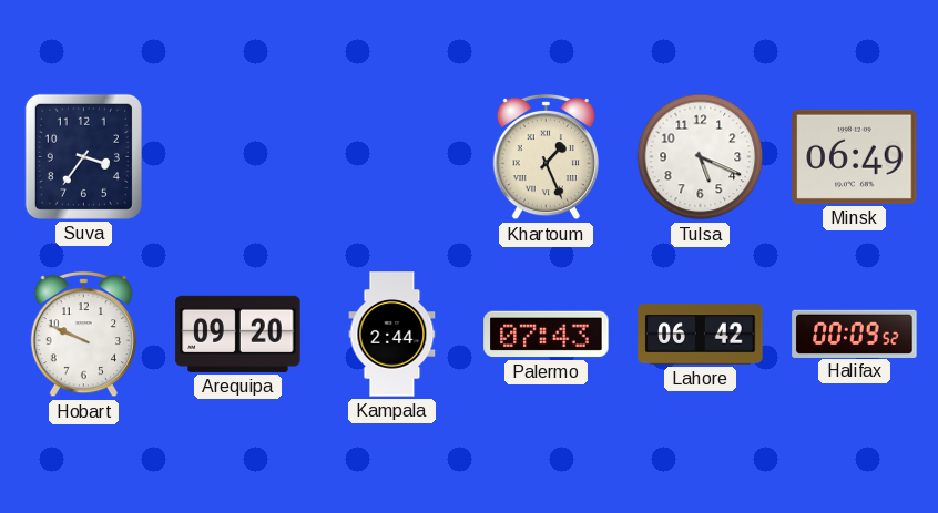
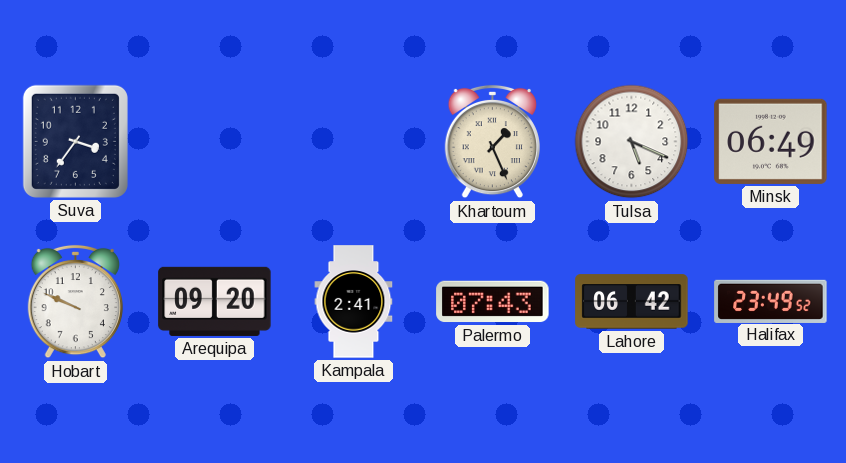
Kampala: 2:44 -> 2:41
Halifax: 00:09 -> 23:49
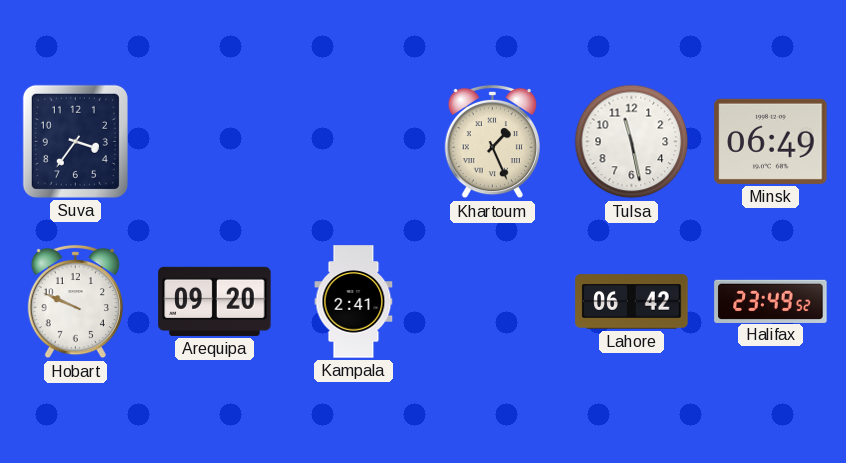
Tulsa: 5:19 -> 11:28
Palermo: 07:43 -> none
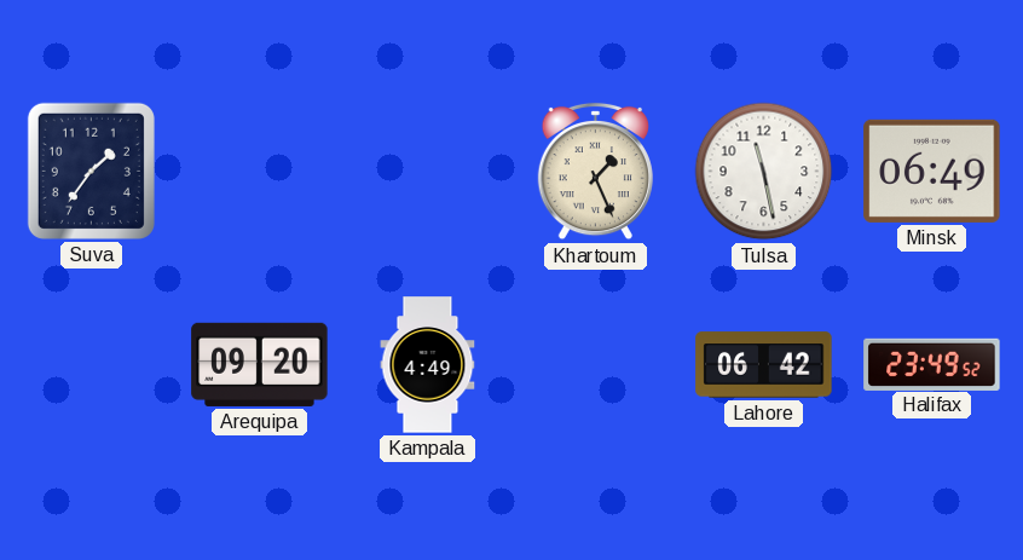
Suva: 3:36 -> 1:36
Hobart: 9:49 -> none
Kampala: 2:41 -> 4:49
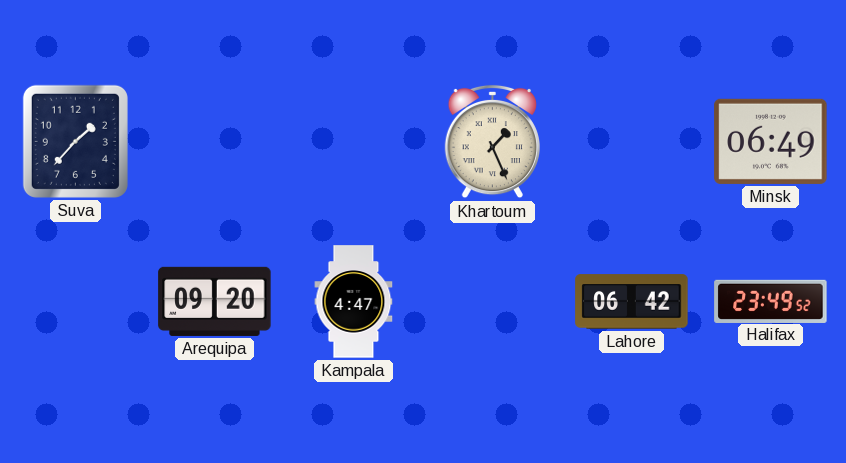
Suva: 1:36 -> 1:37
Tulsa: 11:28 -> none
Kampala: 4:49 -> 4:47
